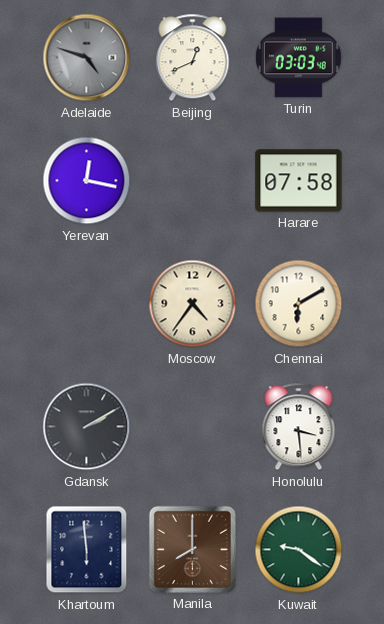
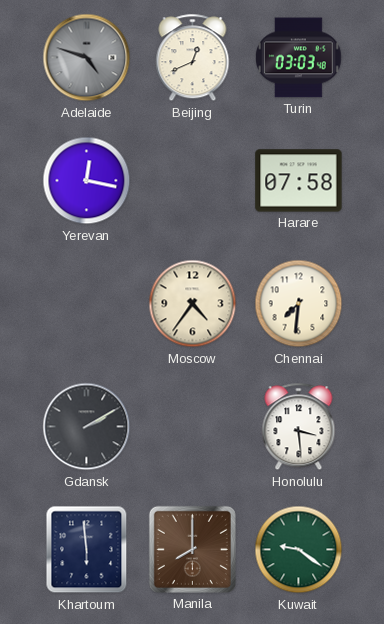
Chennai: 6:10 -> 7:31
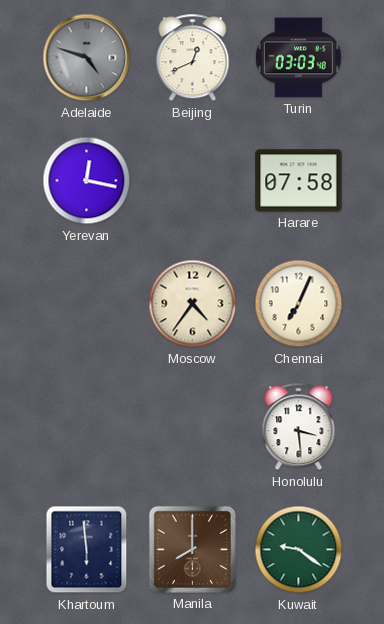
Chennai: 7:31 -> 7:04
Gdansk: 2:10 -> none
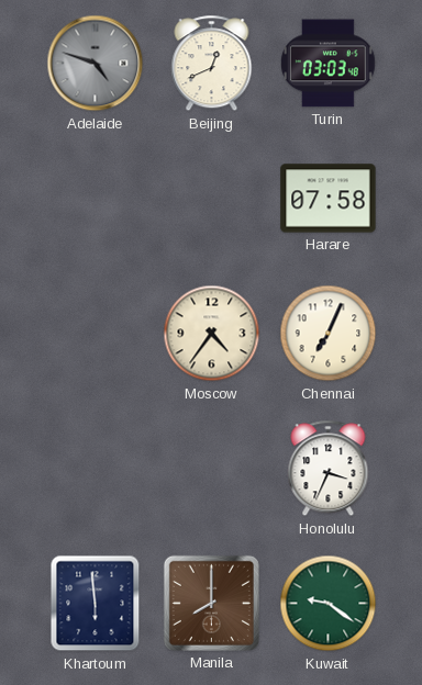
Yerevan: 12:17 -> none
Honolulu: 3:29 -> 3:34
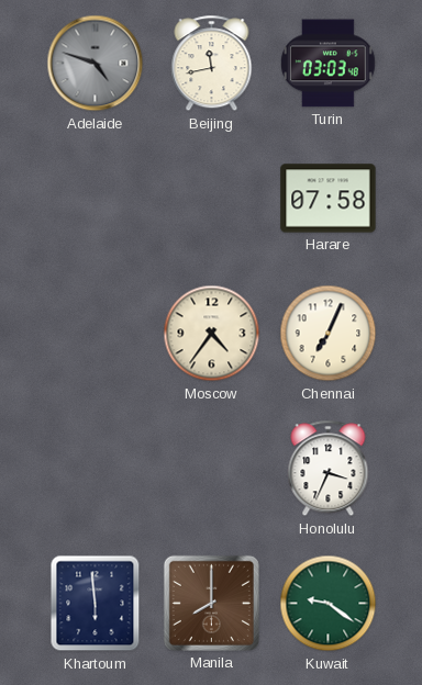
Beijing: 12:41 -> 11:43
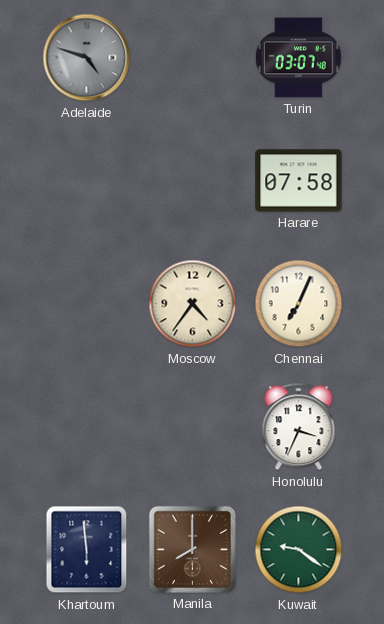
Beijing: 11:43 -> none
Turin: 03:03 -> 03:07
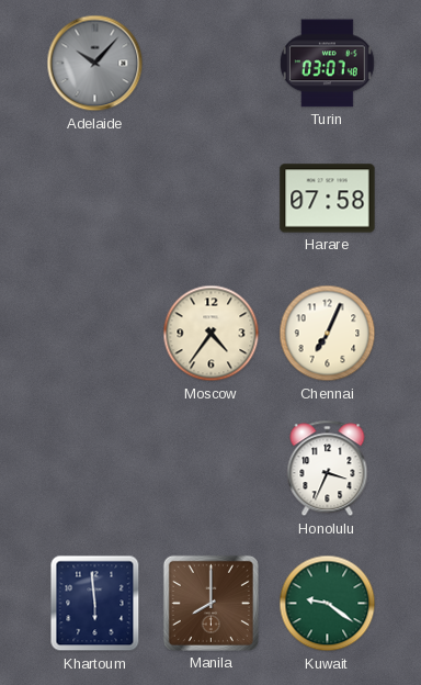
Adelaide: 4:48 -> 10:07
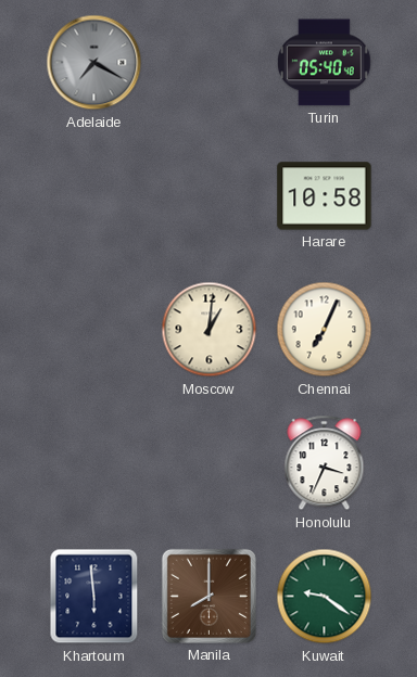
Adelaide: 10:07 -> 7:20
Turin: 03:07 -> 05:40
Harare: 07:58 -> 10:58
Moscow: 4:36 -> 1:01
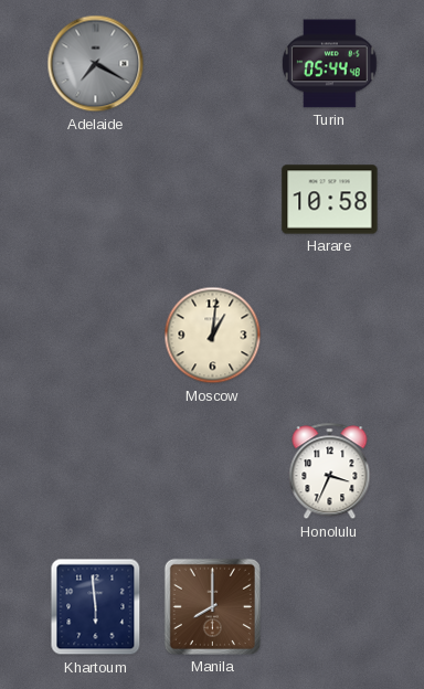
Turin: 05:40 -> 05:44
Chennai: 7:04 -> none
Kuwait: 9:21 -> none
